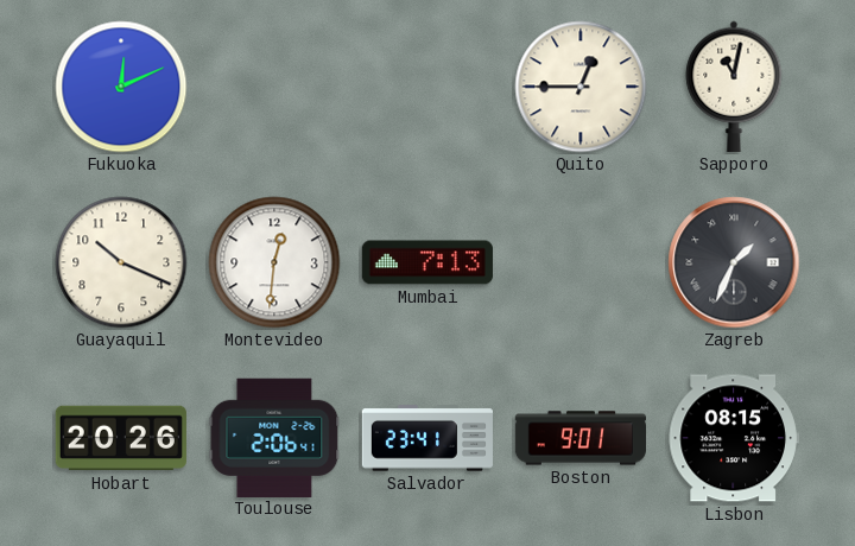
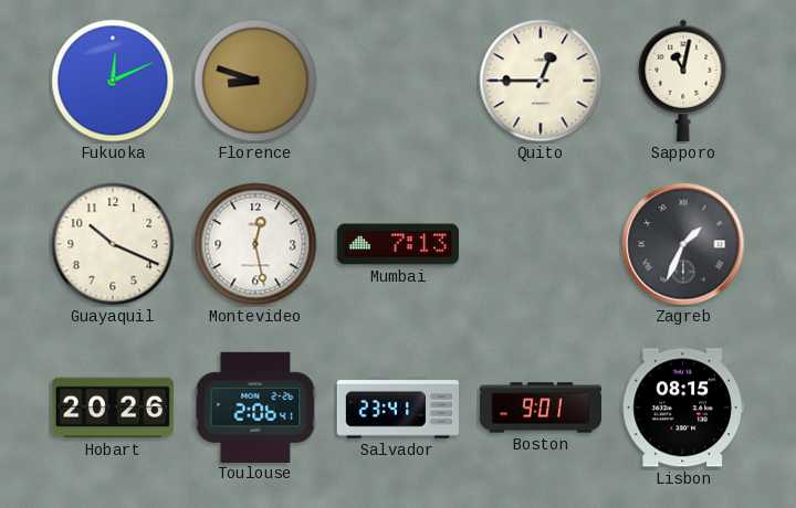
Florence: none -> 8:48
Montevideo: 12:31 -> 12:28
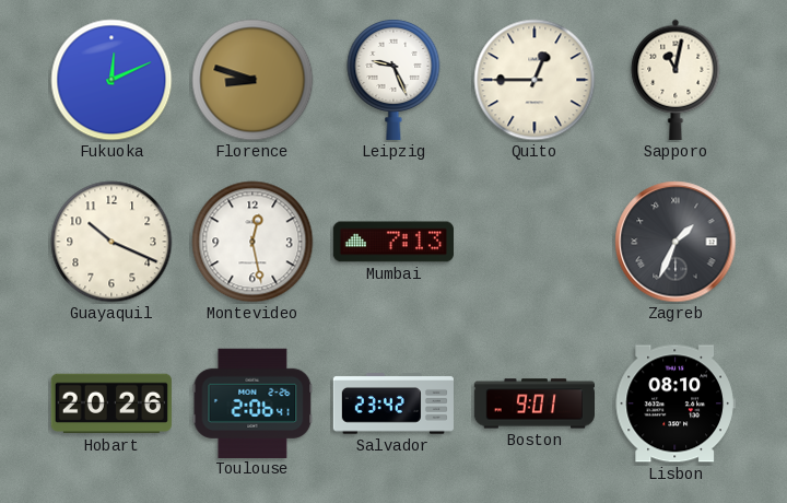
Leipzig: none -> 9:26
Salvador: 23:41 -> 23:42
Lisbon: 08:15 -> 08:10
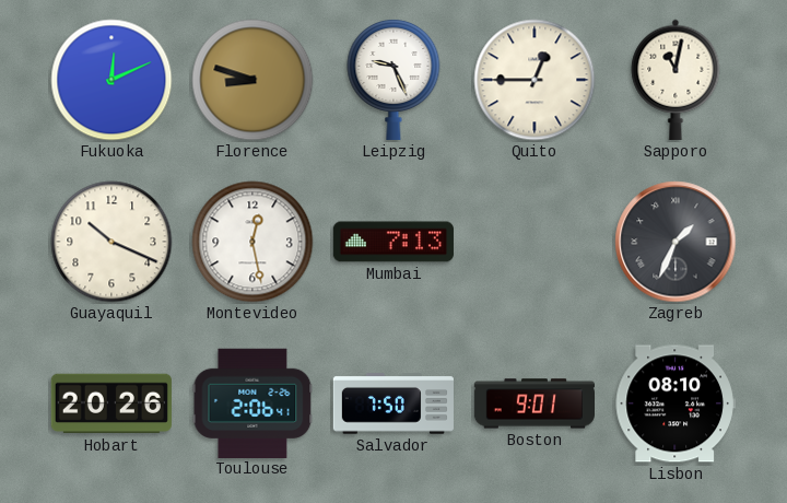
Salvador: 23:42 -> 7:50
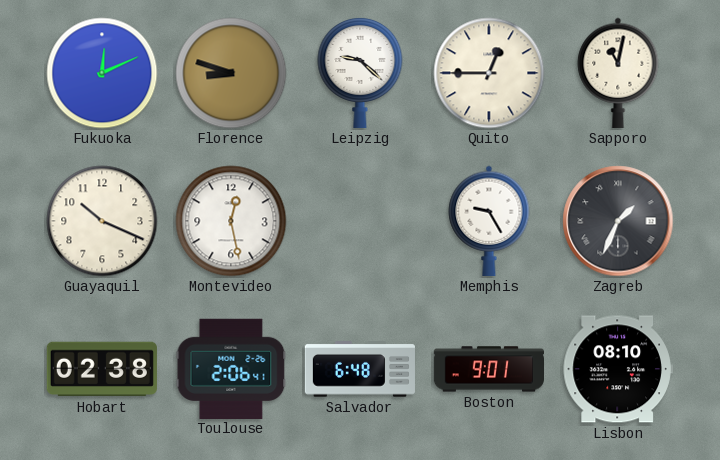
Leipzig: 9:26 -> 9:22
Mumbai: 7:13 -> none
Memphis: none -> 9:25
Hobart: 20:26 -> 02:38
Salvador: 7:50 -> 6:48
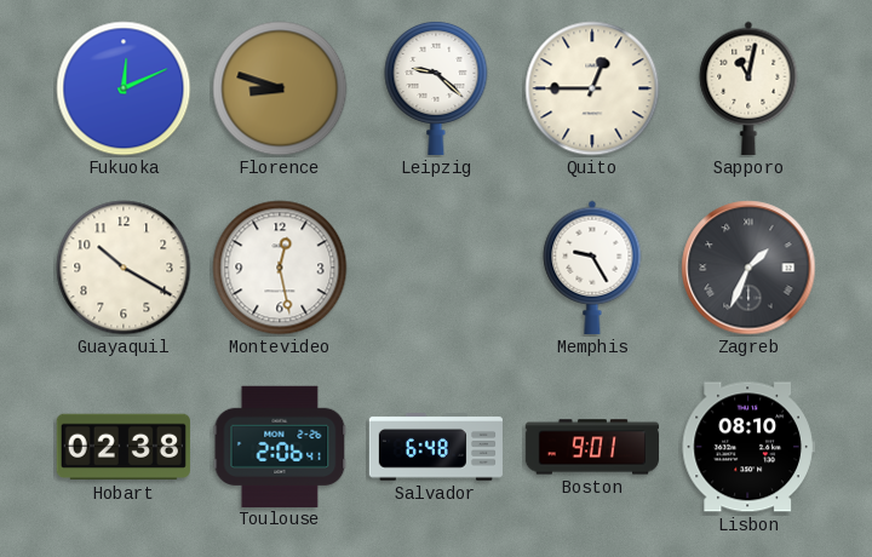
Guayaquil: 10:19 -> 10:20
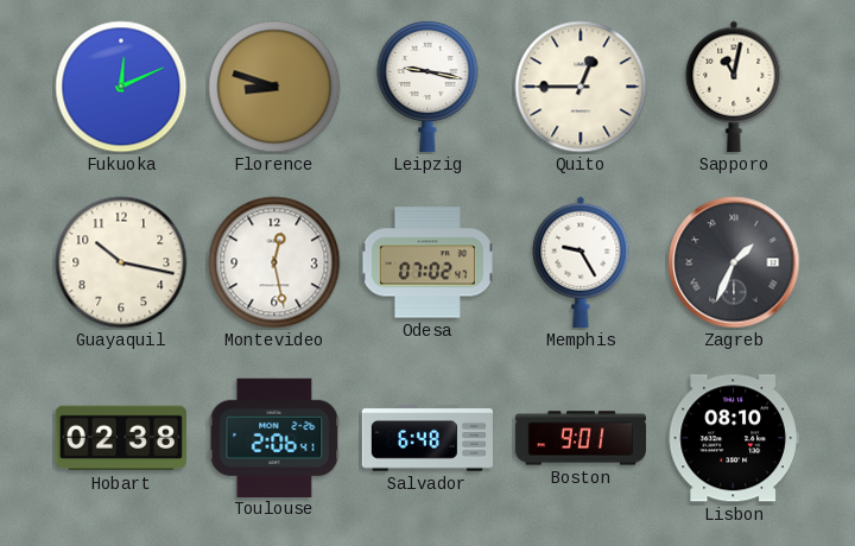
Leipzig: 9:22 -> 9:17
Guayaquil: 10:20 -> 10:17
Odesa: none -> 07:02
